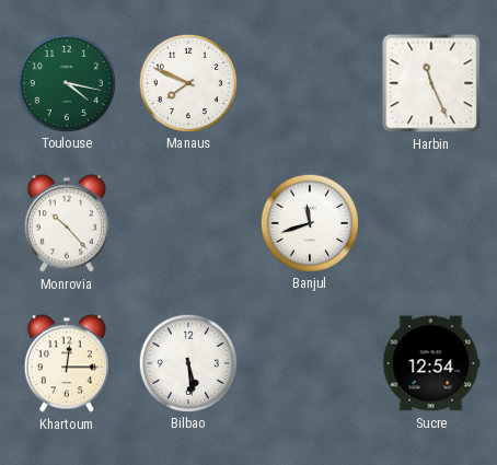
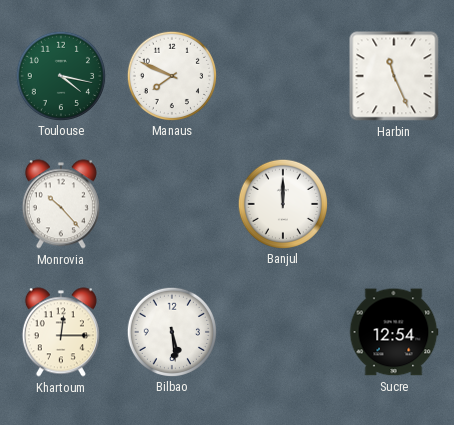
Banjul: 11:42 -> 12:00
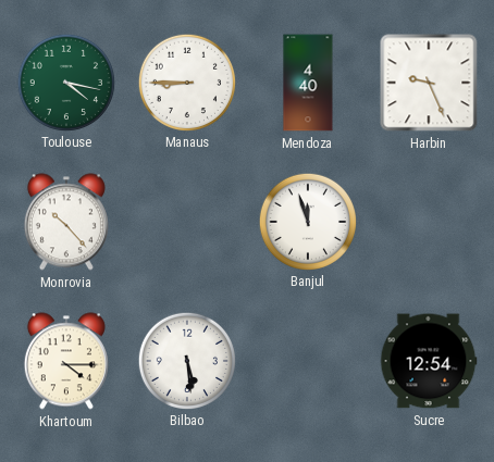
Manaus: 7:49 -> 8:45
Mendoza: none -> 4:40
Harbin: 11:26 -> 9:26
Banjul: 12:00 -> 11:57
Khartoum: 12:15 -> 4:15
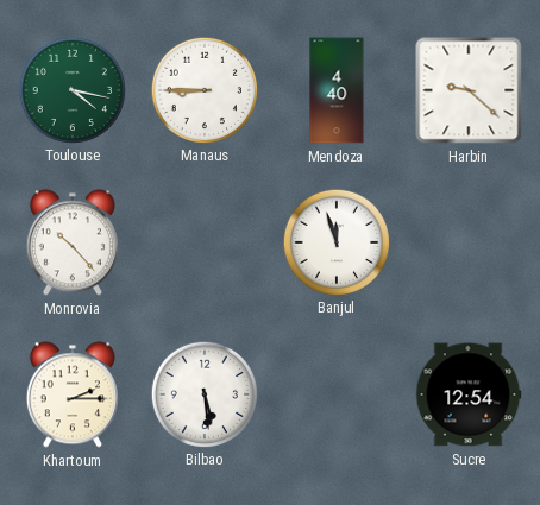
Harbin: 9:26 -> 9:22
Khartoum: 4:15 -> 2:15
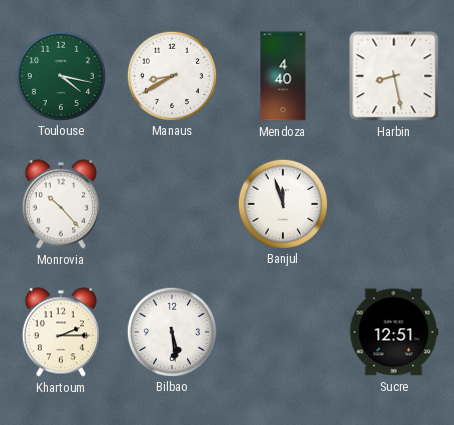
Manaus: 8:45 -> 8:40
Harbin: 9:22 -> 8:28
Sucre: 12:54 -> 12:51
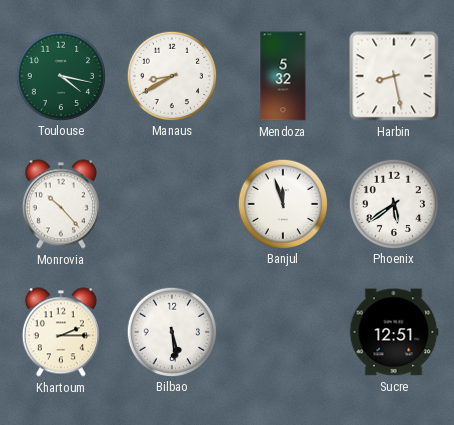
Mendoza: 4:40 -> 5:32
Phoenix: none -> 5:39
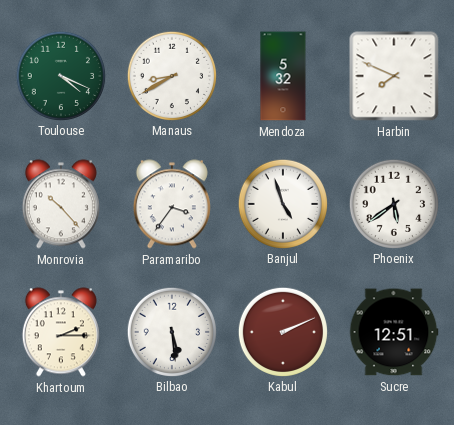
Toulouse: 4:17 -> 4:19
Harbin: 8:28 -> 7:49
Paramaribo: none -> 3:36
Banjul: 11:57 -> 4:57
Kabul: none -> 2:11
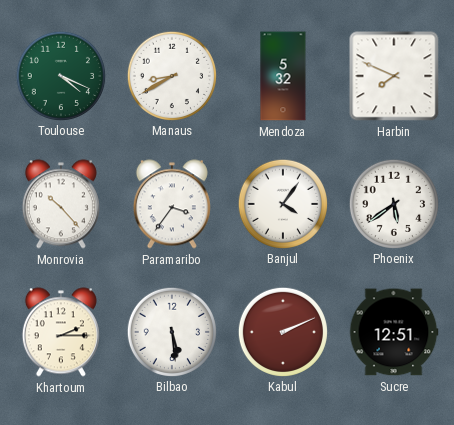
Banjul: 4:57 -> 4:06
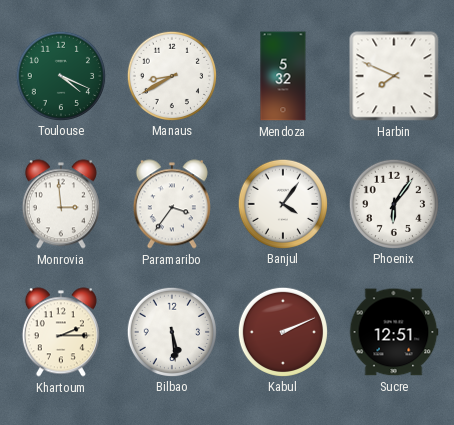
Monrovia: 10:23 -> 2:59
Phoenix: 5:39 -> 6:06
